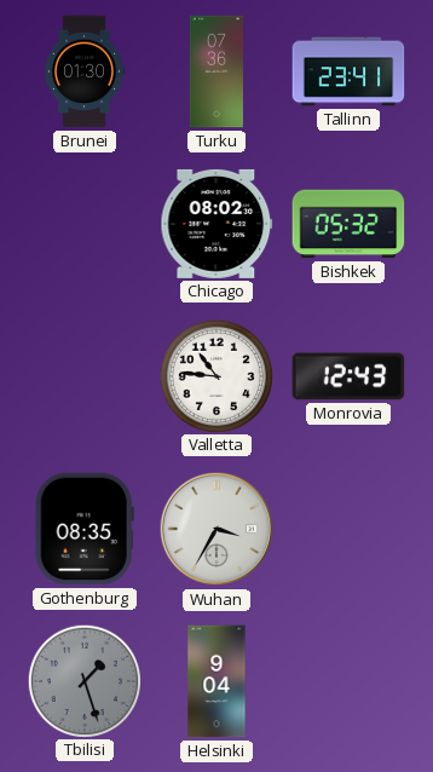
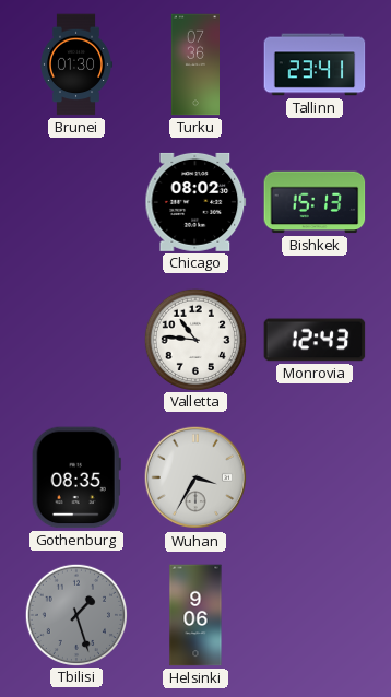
Bishkek: 05:32 -> 15:13
Helsinki: 9:04 -> 9:06
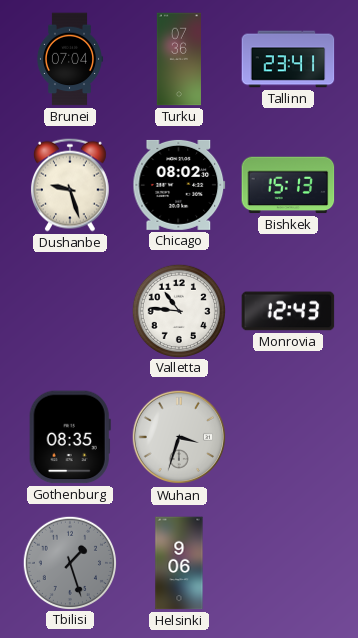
Brunei: 01:30 -> 07:04
Dushanbe: none -> 9:27
Wuhan: 3:35 -> 3:33
